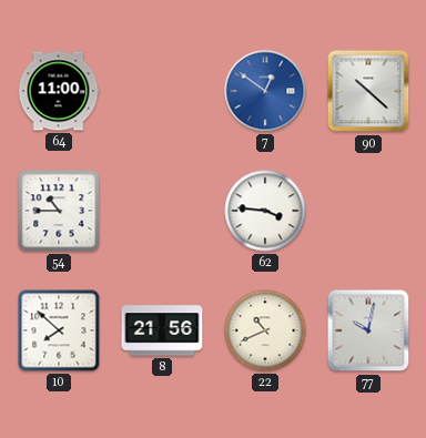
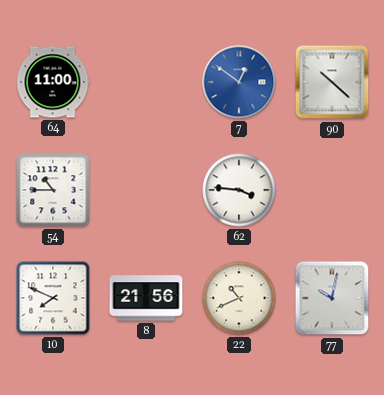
10: 7:52 -> 7:49
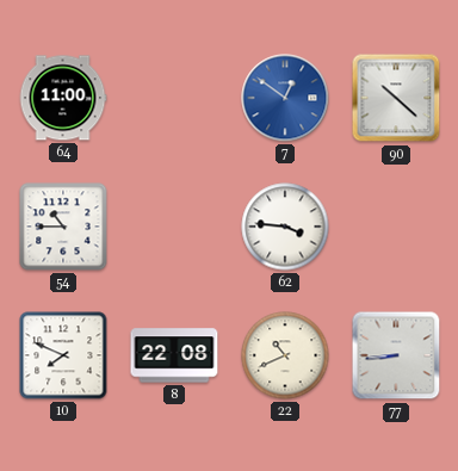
8: 21:56 -> 22:08
77: 10:02 -> 8:44
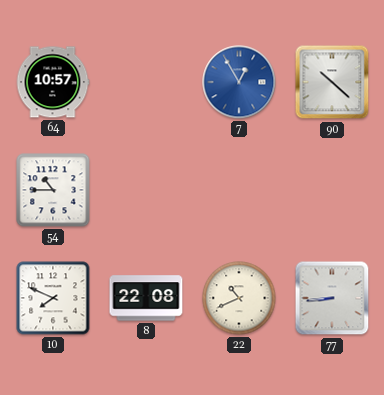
64: 11:00 -> 10:57
7: 12:51 -> 12:55
62: 3:46 -> none
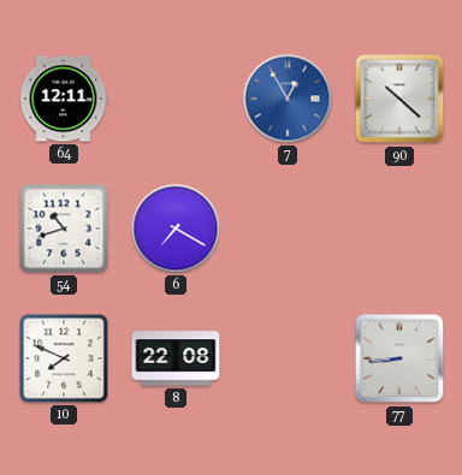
64: 10:57 -> 12:11
54: 10:45 -> 10:42
6: none -> 7:20
22: 10:41 -> none
